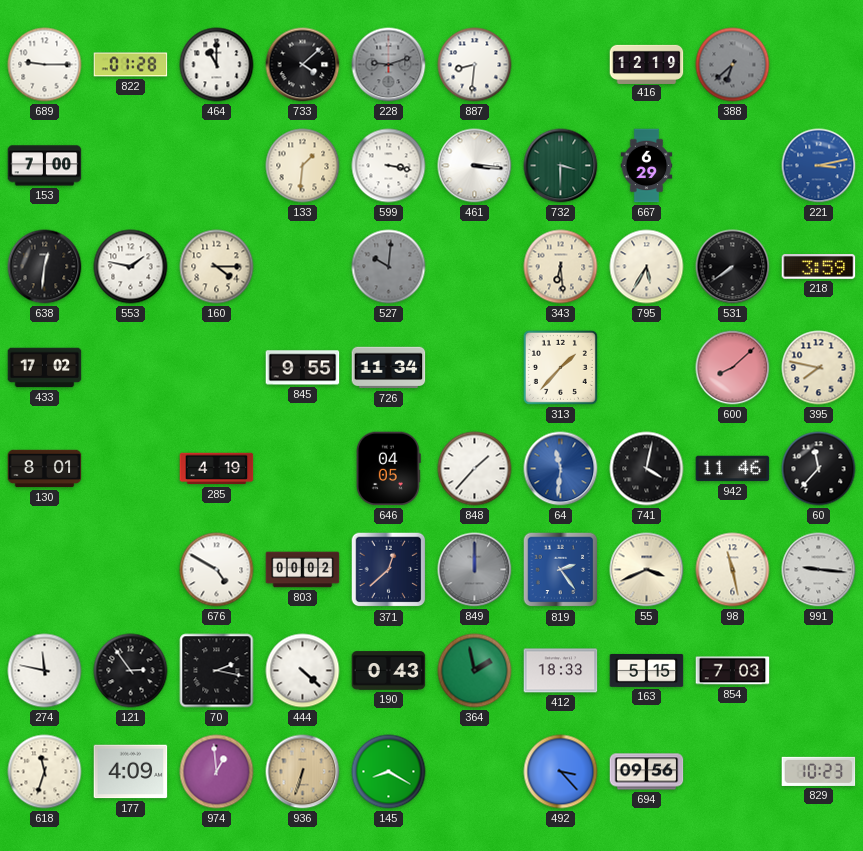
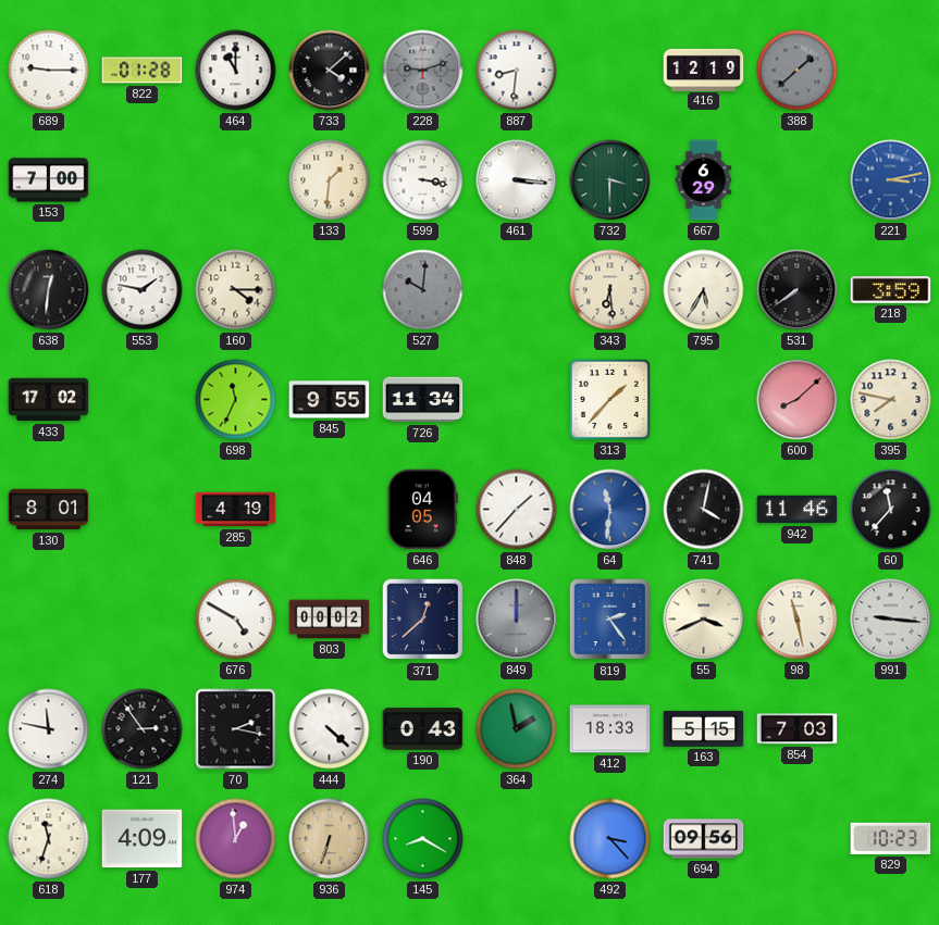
388: 6:38 -> 1:38
698: none -> 11:34
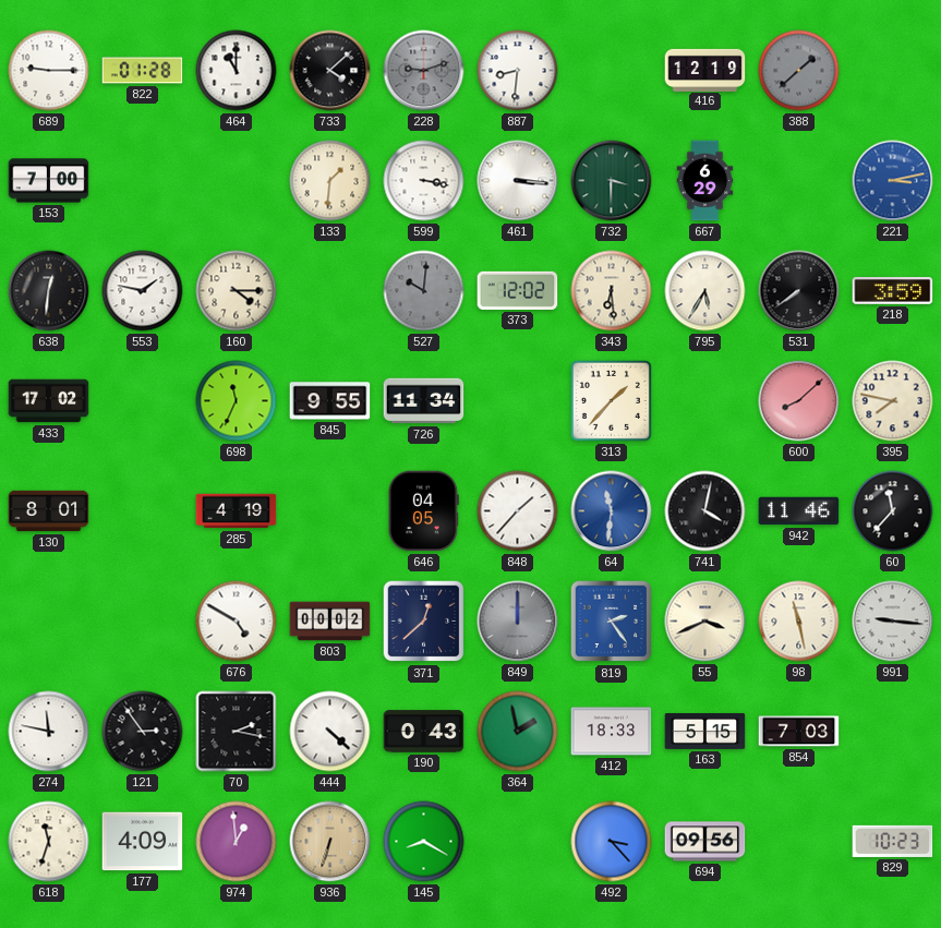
373: none -> 12:02
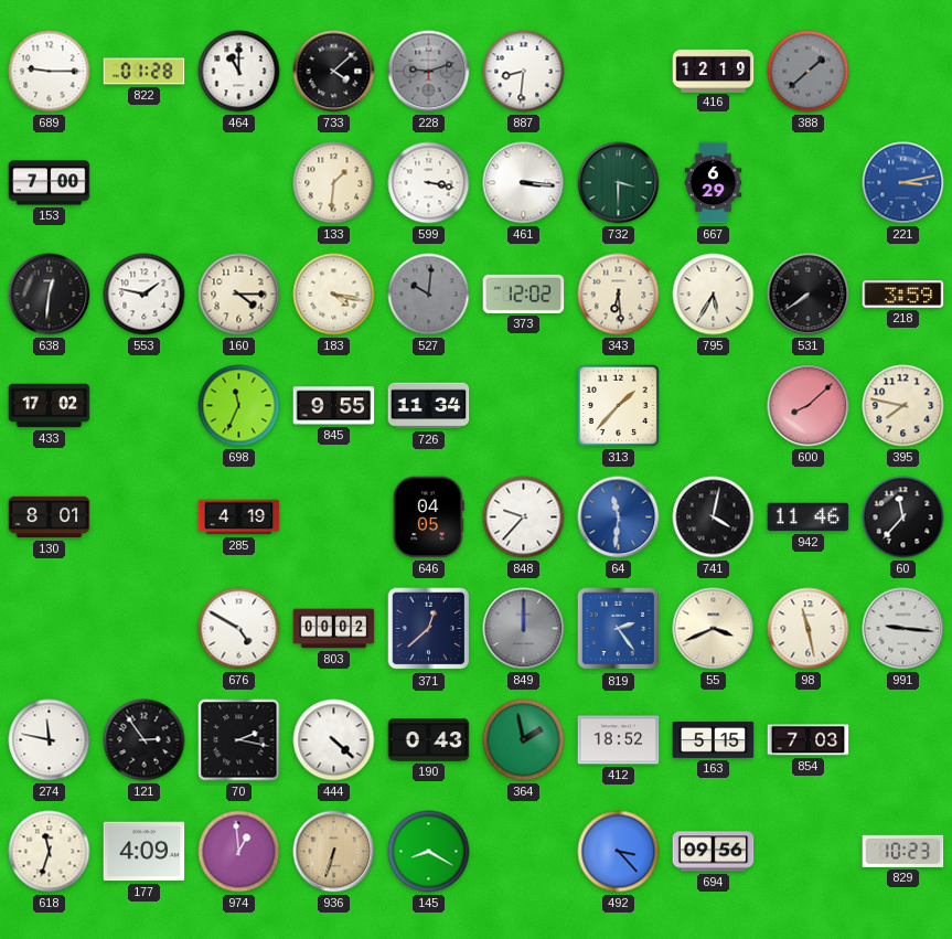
183: none -> 4:17
848: 1:37 -> 9:37
412: 18:33 -> 18:52
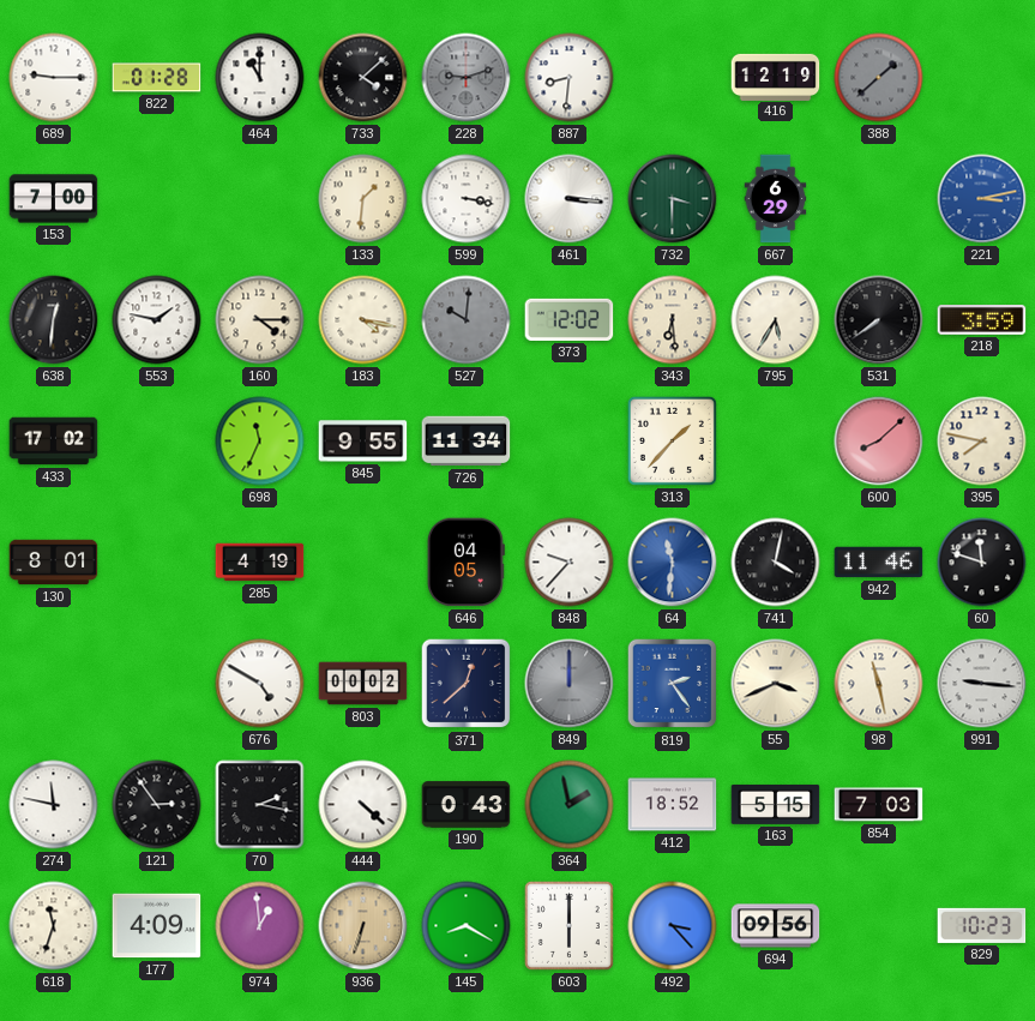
60: 11:37 -> 11:48
603: none -> 6:00
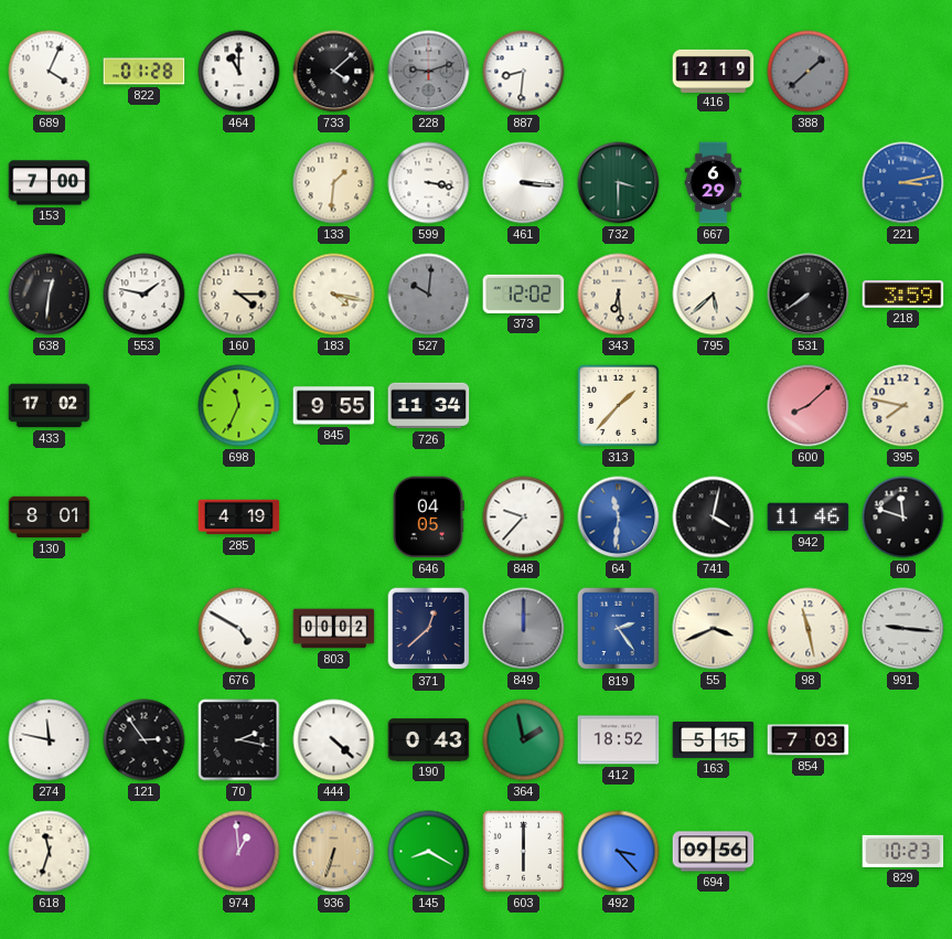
689: 9:15 -> 4:04
795: 5:35 -> 5:38
177: 4:09 -> none
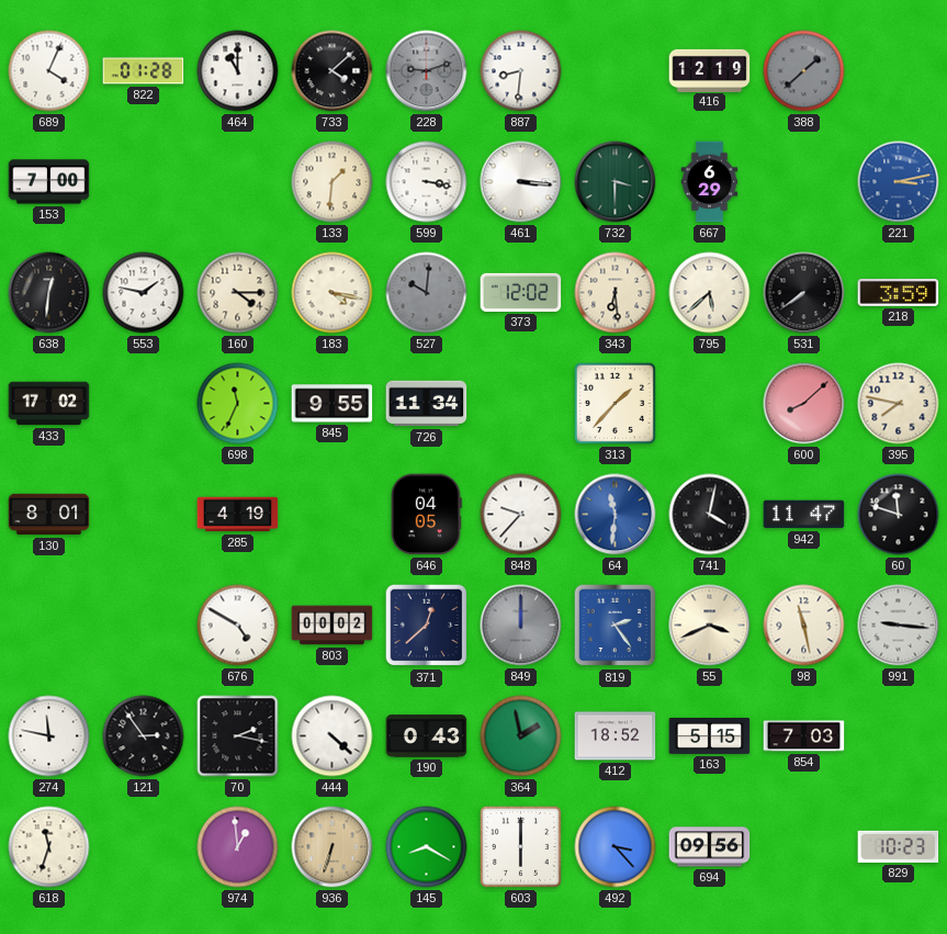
942: 11:46 -> 11:47
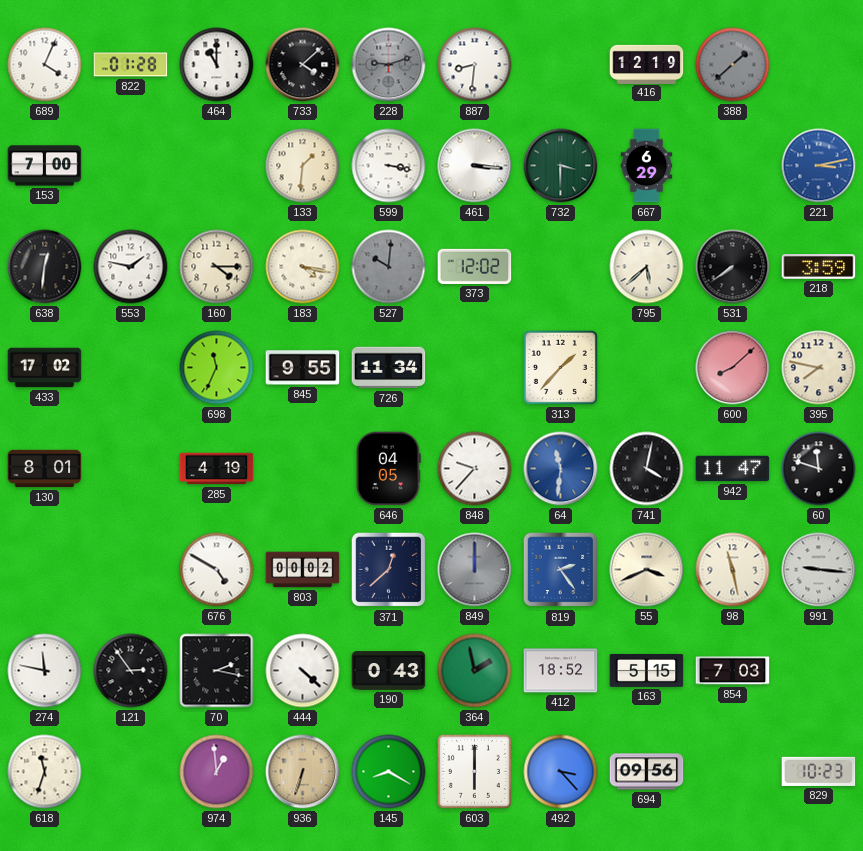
343: 6:29 -> none
